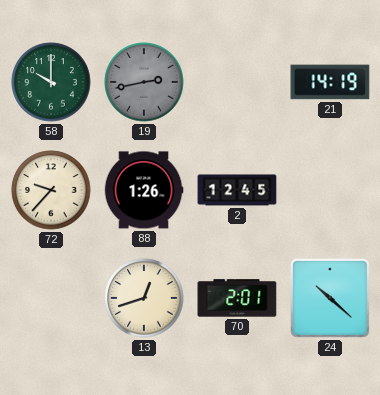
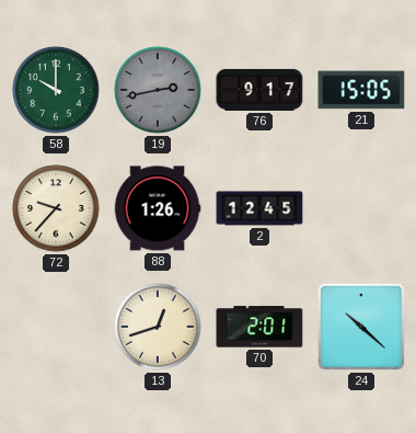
76: none -> 9:17
21: 14:19 -> 15:05
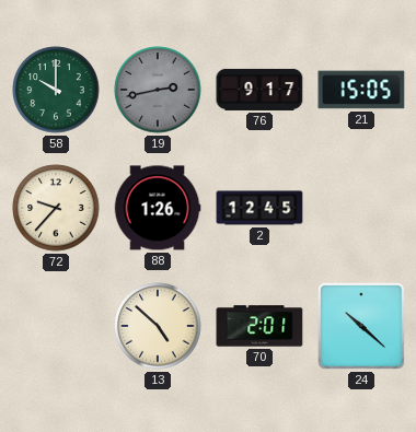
13: 12:42 -> 4:52
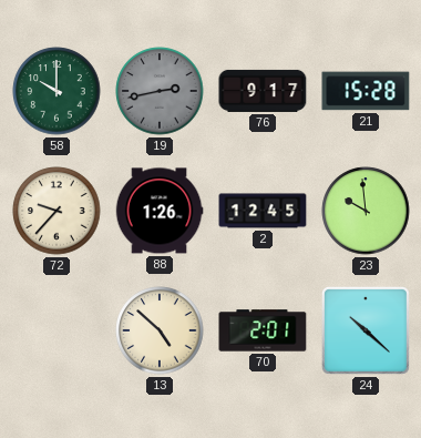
21: 15:05 -> 15:28
23: none -> 9:59
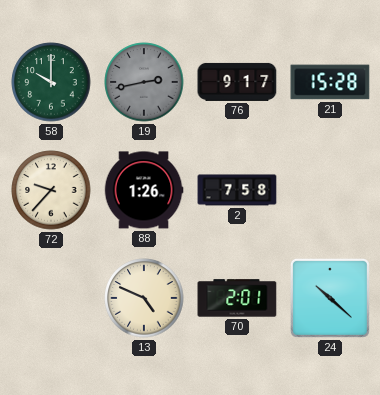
2: 12:45 -> 7:58
23: 9:59 -> none
13: 4:52 -> 4:49
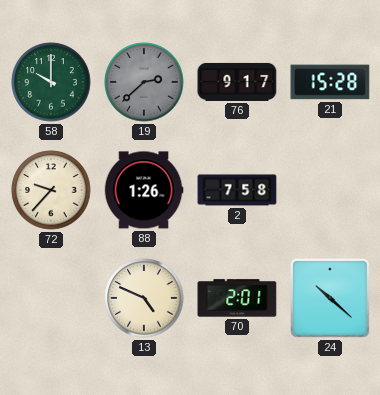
19: 2:43 -> 2:38
